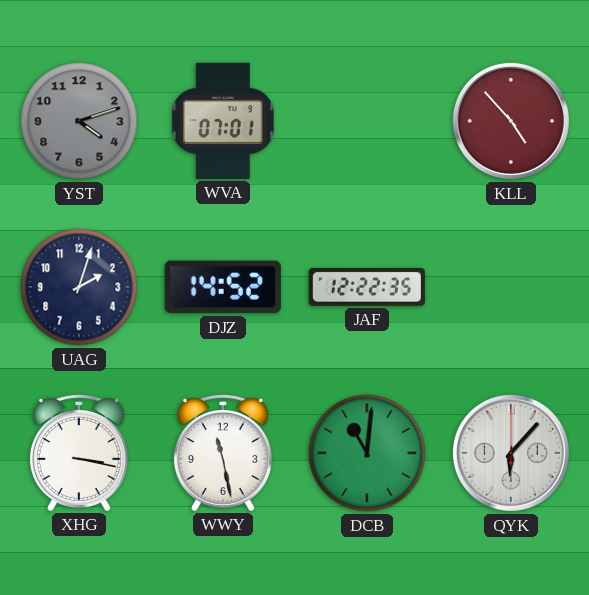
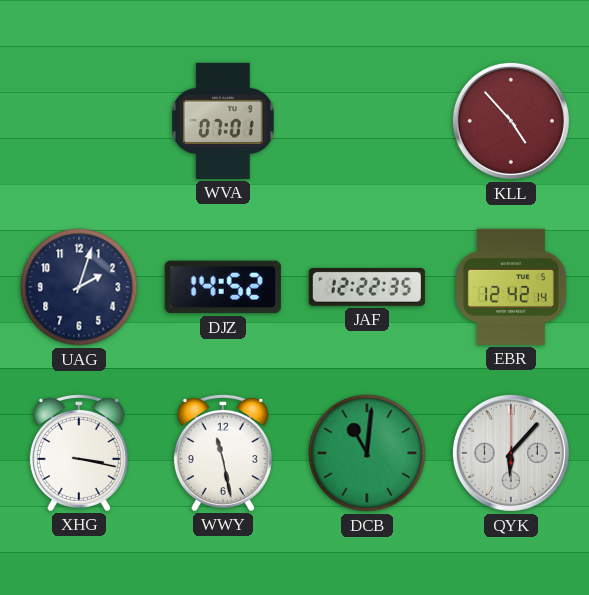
YST: 4:12 -> none
EBR: none -> 12:42
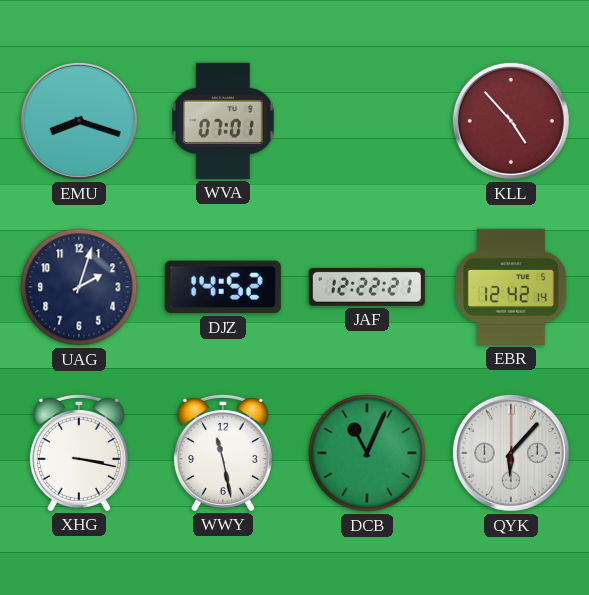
EMU: none -> 8:18
JAF: 12:22:35 -> 12:22:21
DCB: 11:01 -> 11:04
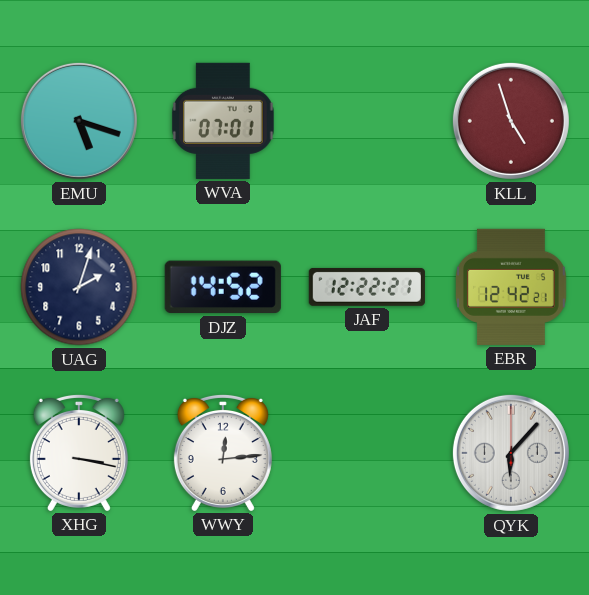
EMU: 8:18 -> 5:18
KLL: 4:53 -> 4:57
EBR: 12:42:14 -> 12:42:21
WWY: 11:28 -> 12:14
DCB: 11:04 -> none
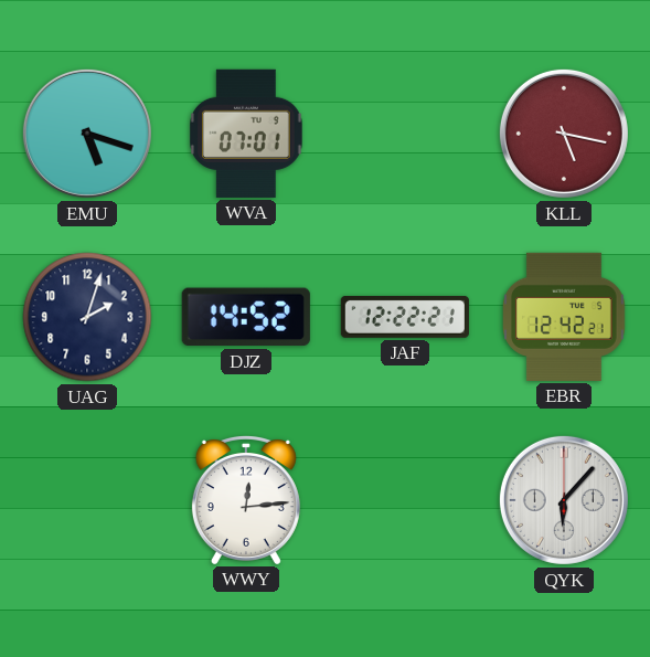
KLL: 4:57 -> 5:17
XHG: 3:17 -> none
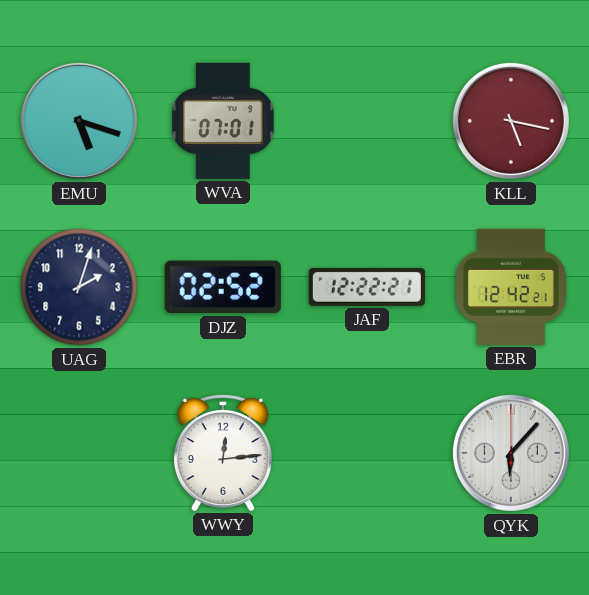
DJZ: 14:52 -> 02:52
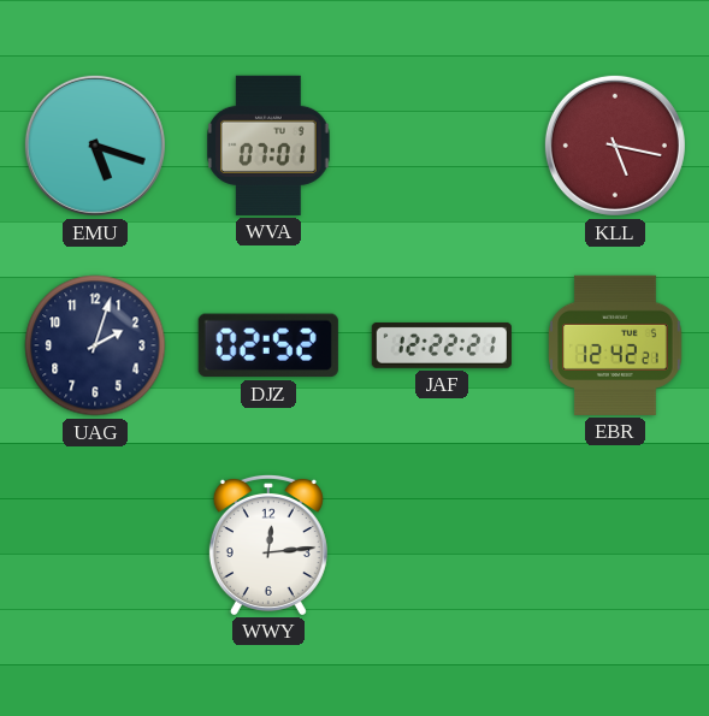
QYK: 6:07 -> none
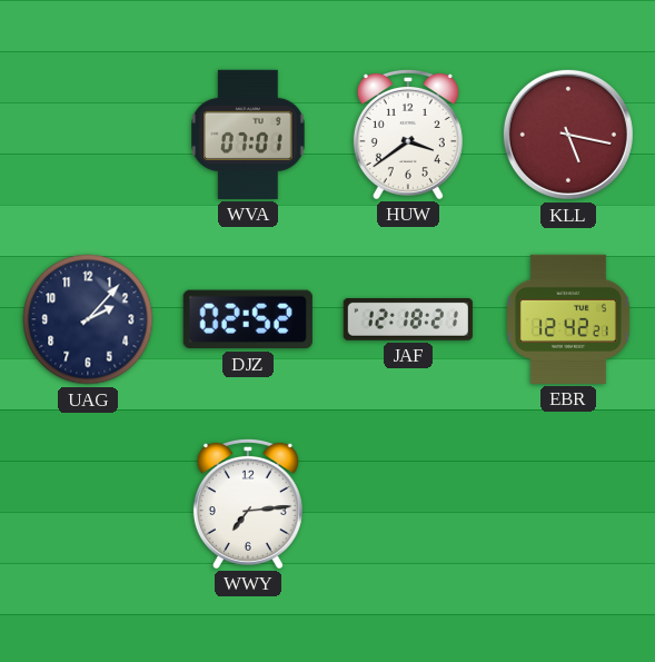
EMU: 5:18 -> none
HUW: none -> 3:39
UAG: 2:03 -> 2:07
JAF: 12:22 -> 12:18
WWY: 12:14 -> 7:14
